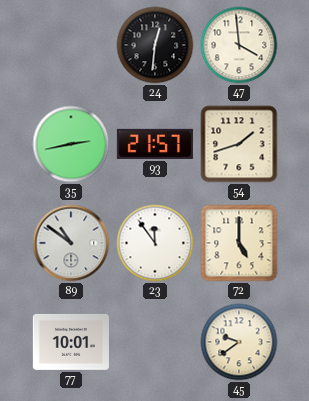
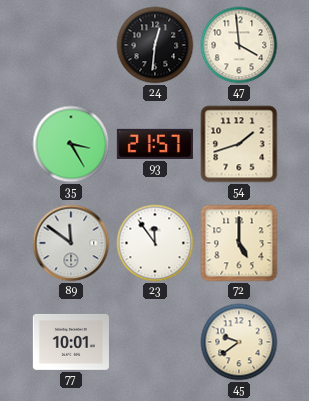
35: 2:43 -> 3:25
89: 10:51 -> 11:51
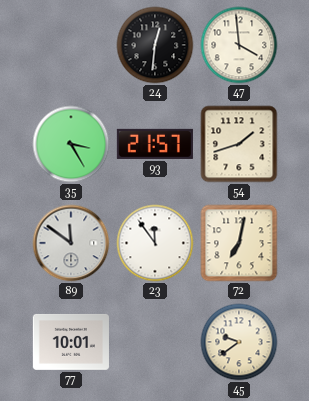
72: 5:00 -> 7:02
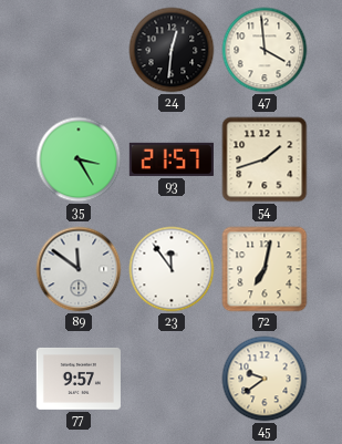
77: 10:01 -> 9:57
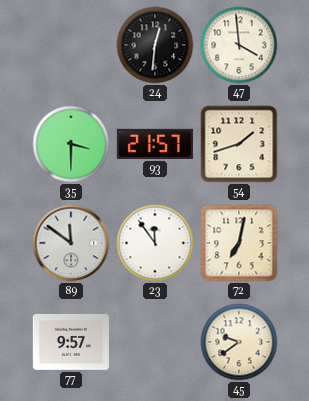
35: 3:25 -> 3:30
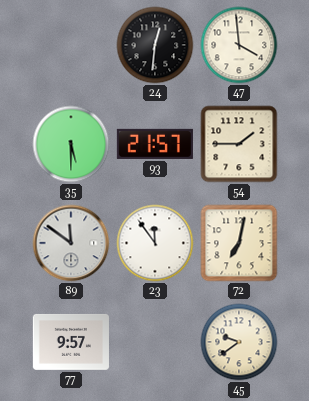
35: 3:30 -> 5:30
54: 1:42 -> 1:45
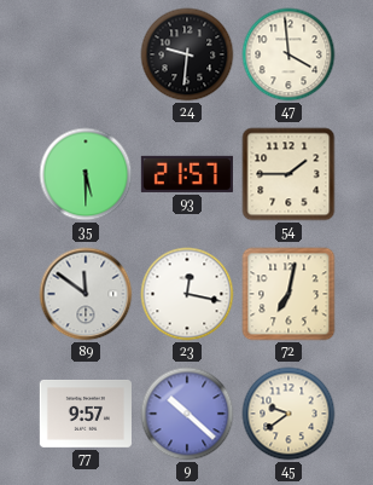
24: 12:31 -> 9:31
23: 11:54 -> 12:17
9: none -> 10:22
